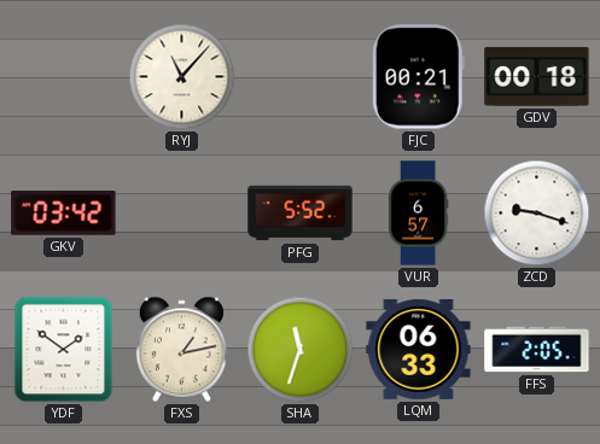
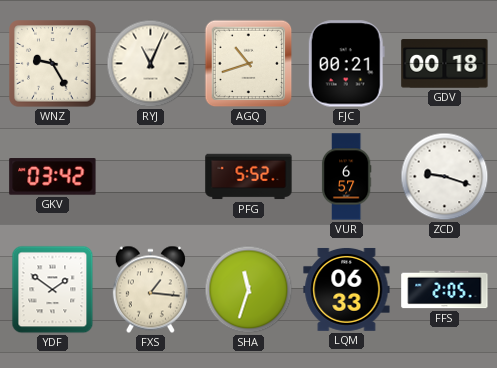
WNZ: none -> 9:25
RYJ: 11:07 -> 11:04
AGQ: none -> 10:42
FXS: 1:13 -> 1:16
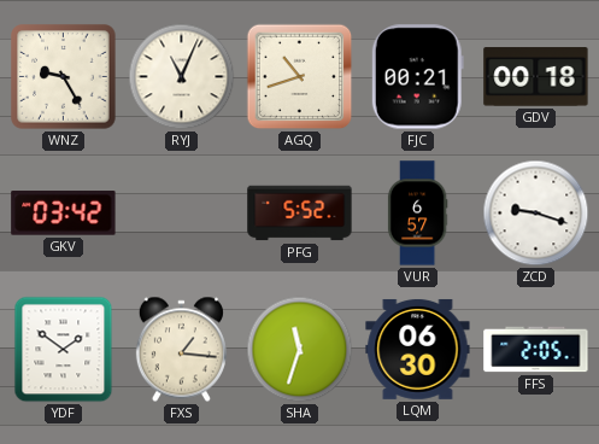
LQM: 06:33 -> 06:30
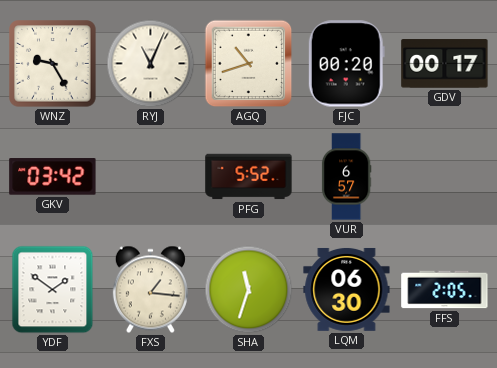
FJC: 00:21 -> 00:20
GDV: 00:18 -> 00:17
ZCD: 9:18 -> none
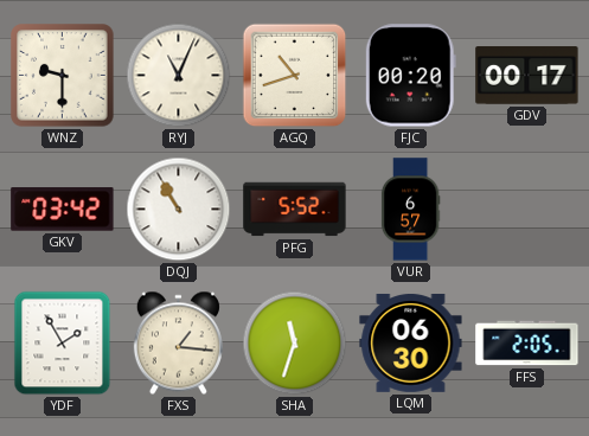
WNZ: 9:25 -> 9:30
DQJ: none -> 10:55
YDF: 1:51 -> 1:55
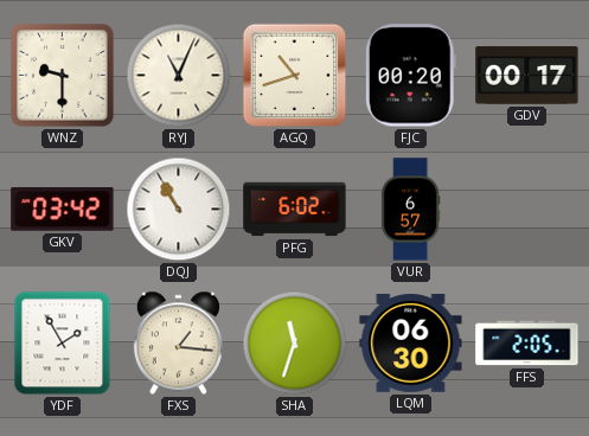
PFG: 5:52 -> 6:02
